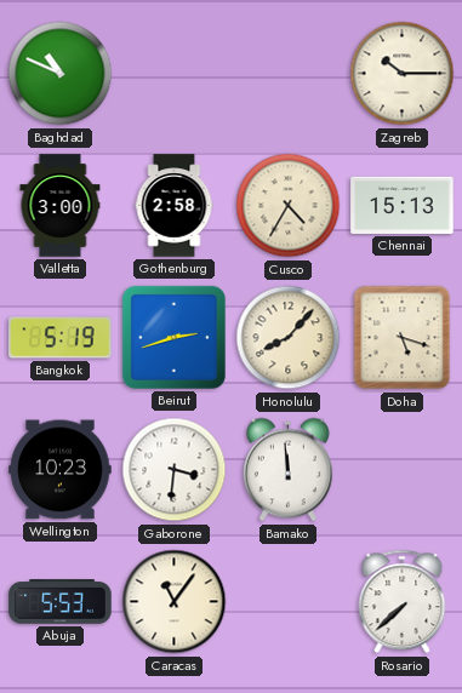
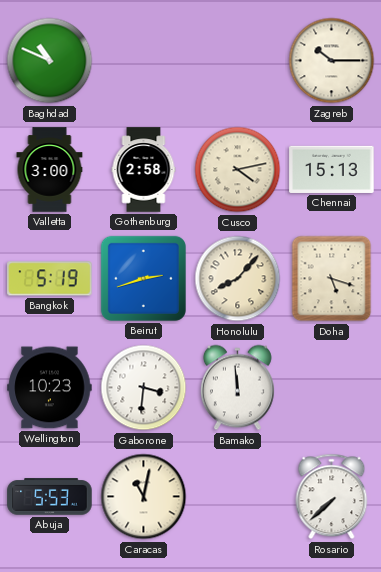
Cusco: 4:35 -> 4:13
Caracas: 11:06 -> 11:02
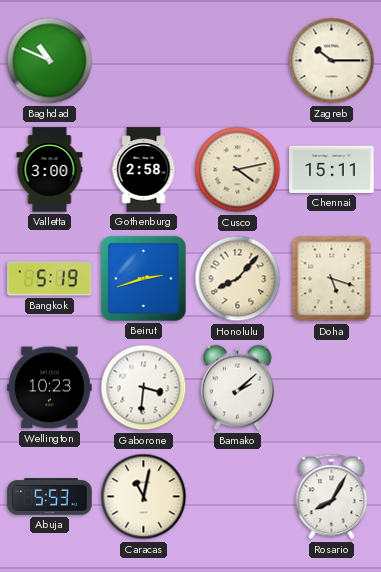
Chennai: 15:13 -> 15:11
Bamako: 11:59 -> 2:08
Rosario: 7:38 -> 8:05
